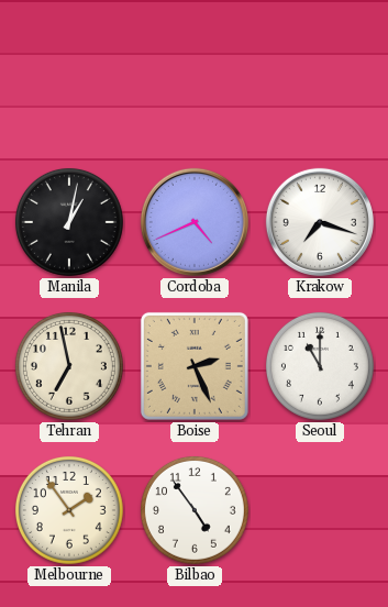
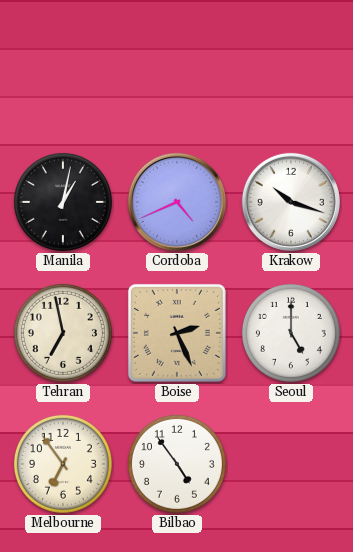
Krakow: 7:18 -> 10:18
Seoul: 11:00 -> 5:00
Melbourne: 1:54 -> 6:54
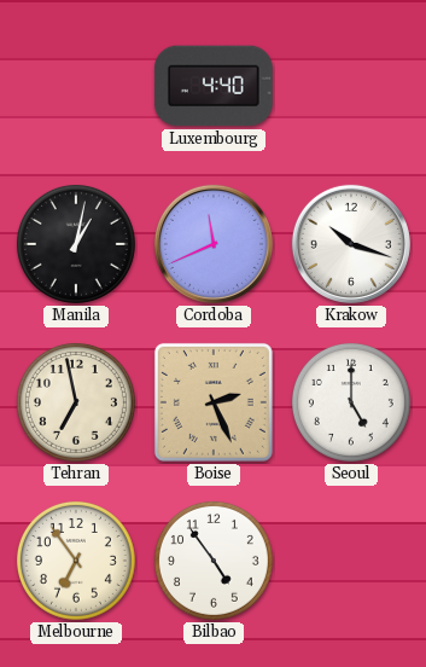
Luxembourg: none -> 4:40
Cordoba: 4:41 -> 11:41
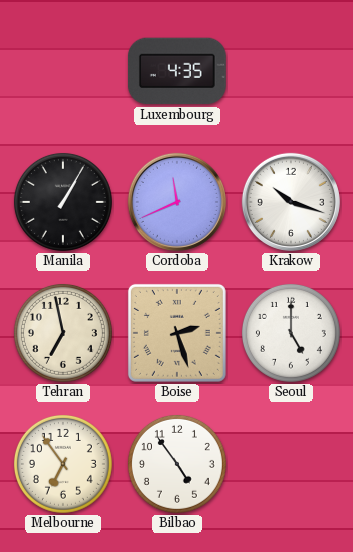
Luxembourg: 4:40 -> 4:35
Manila: 1:02 -> 1:05
Boise: 2:26 -> 2:27
